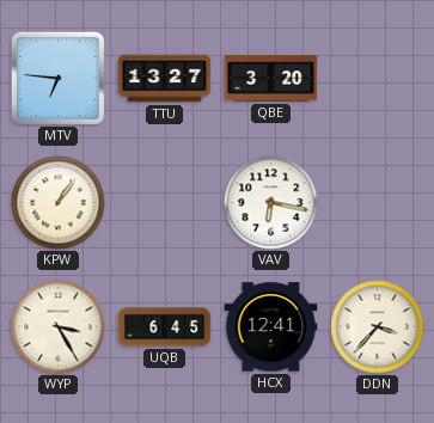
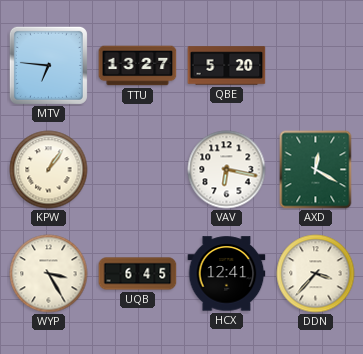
QBE: 3:20 -> 5:20
AXD: none -> 12:20
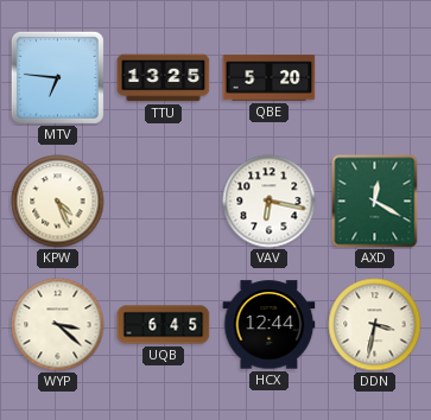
TTU: 13:27 -> 13:25
KPW: 1:06 -> 4:26
WYP: 3:25 -> 3:22
HCX: 12:41 -> 12:44
DDN: 3:37 -> 3:32
